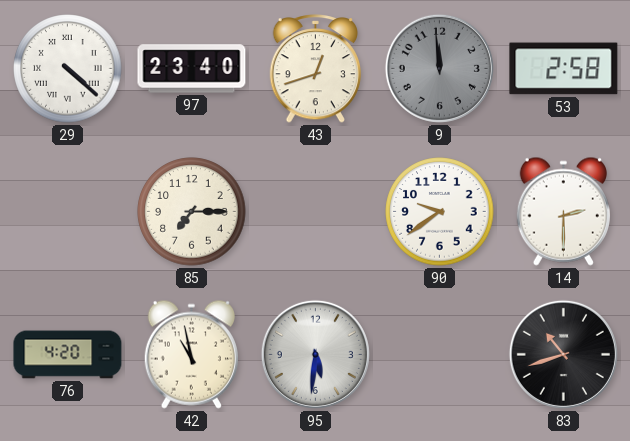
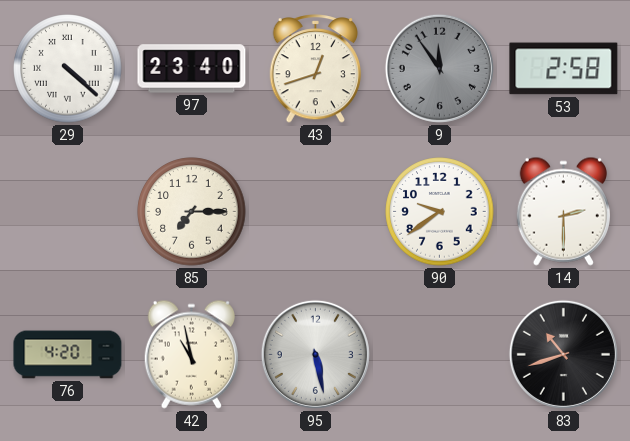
9: 11:59 -> 11:54
95: 5:31 -> 5:28
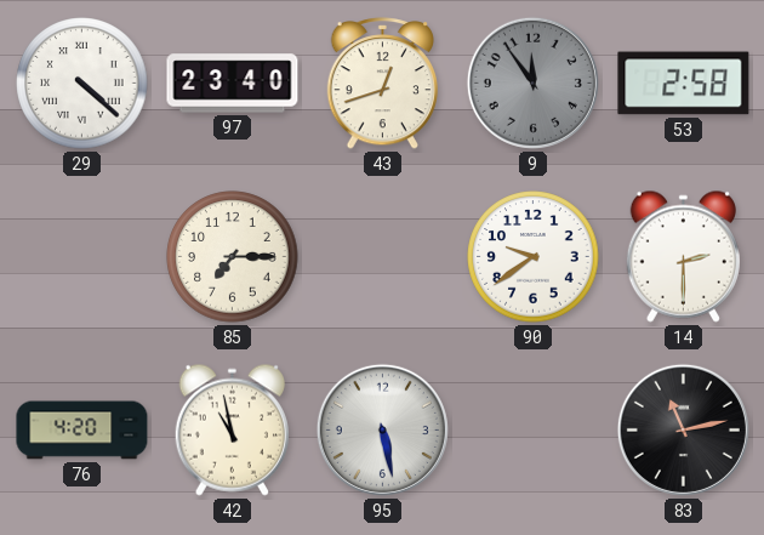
83: 10:42 -> 11:13
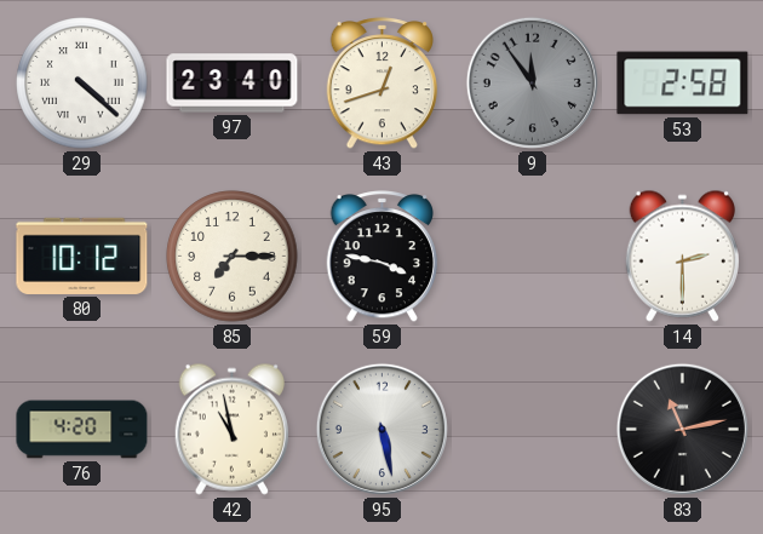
80: none -> 10:12
59: none -> 3:47
90: 9:39 -> none
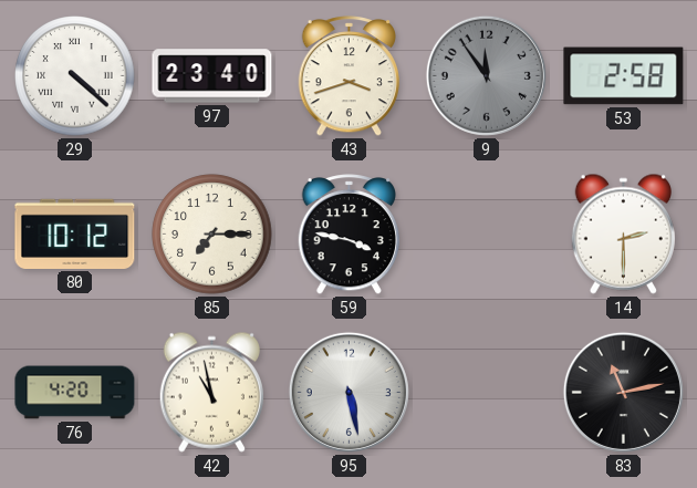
43: 12:42 -> 3:42
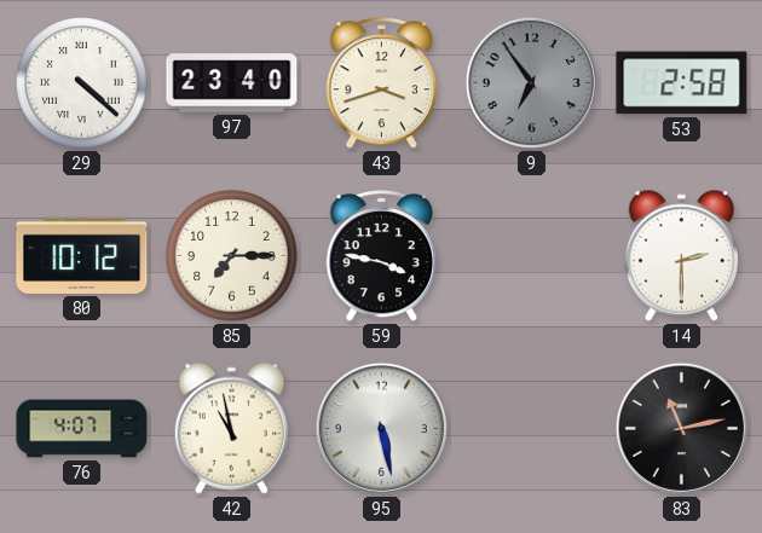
9: 11:54 -> 6:54
76: 4:20 -> 4:07
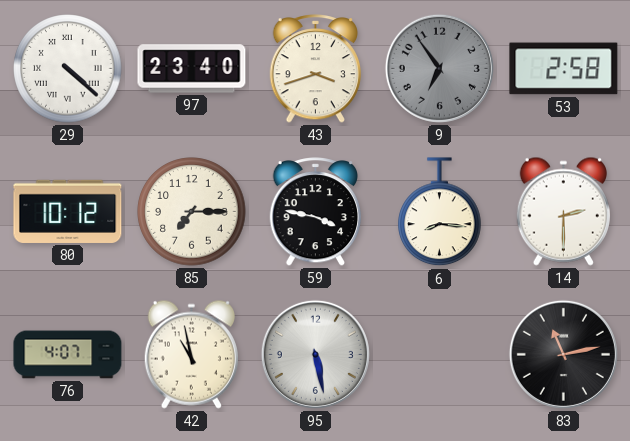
6: none -> 8:16
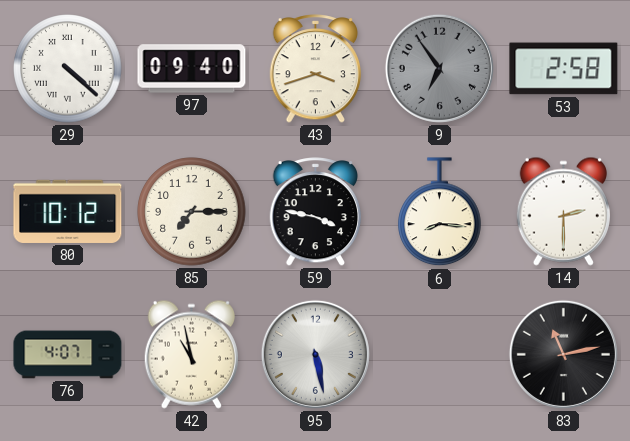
97: 23:40 -> 09:40
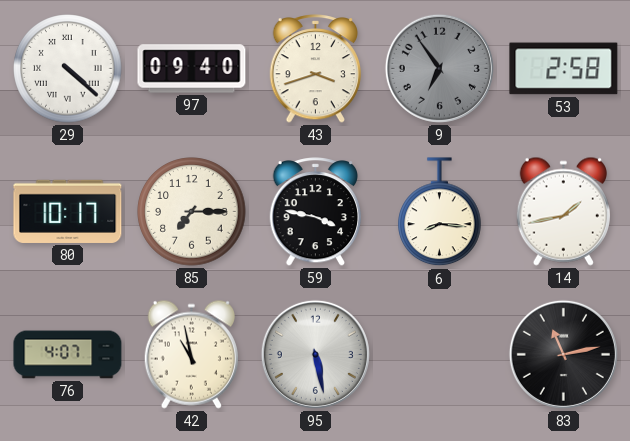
80: 10:12 -> 10:17
14: 2:30 -> 1:43
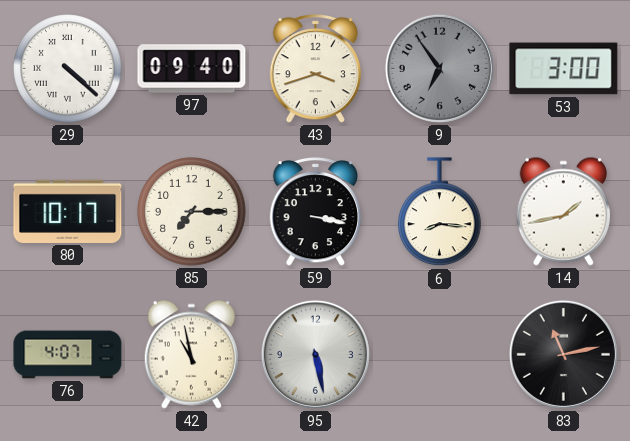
53: 2:58 -> 3:00
59: 3:47 -> 3:17
